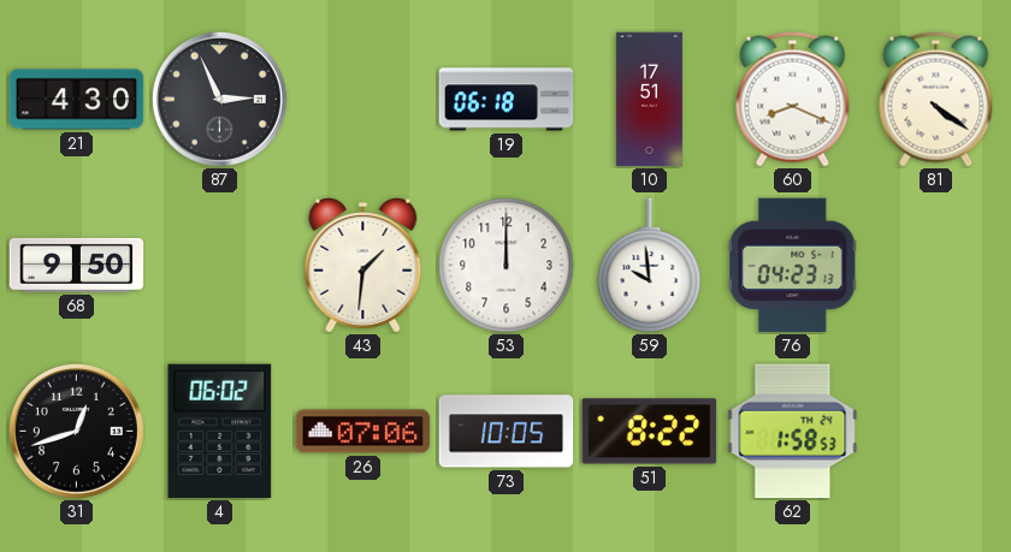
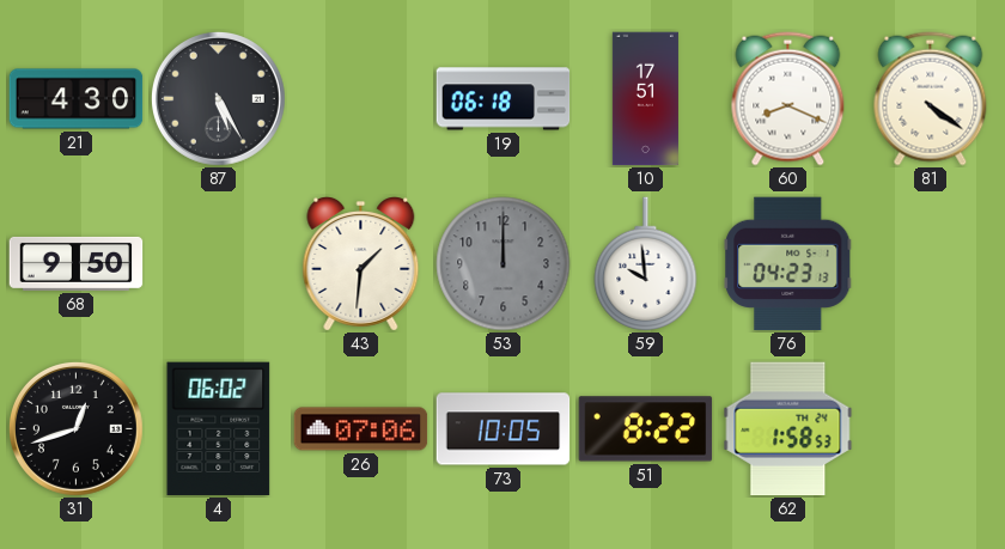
87: 2:56 -> 5:25
53 dial: white -> grey
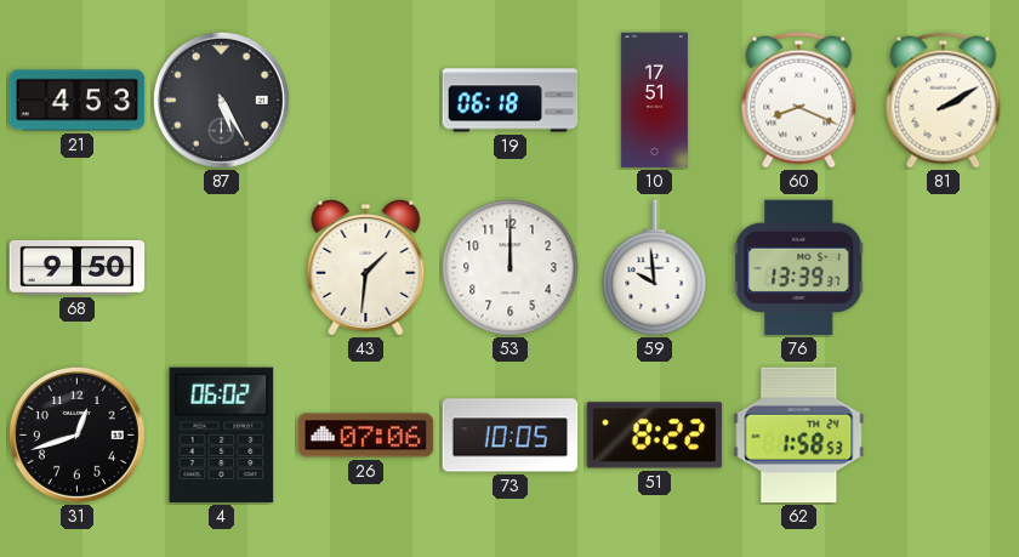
21: 4:30 -> 4:53
81: 4:21 -> 2:10
53 dial: grey -> white
76: 04:23 -> 13:39
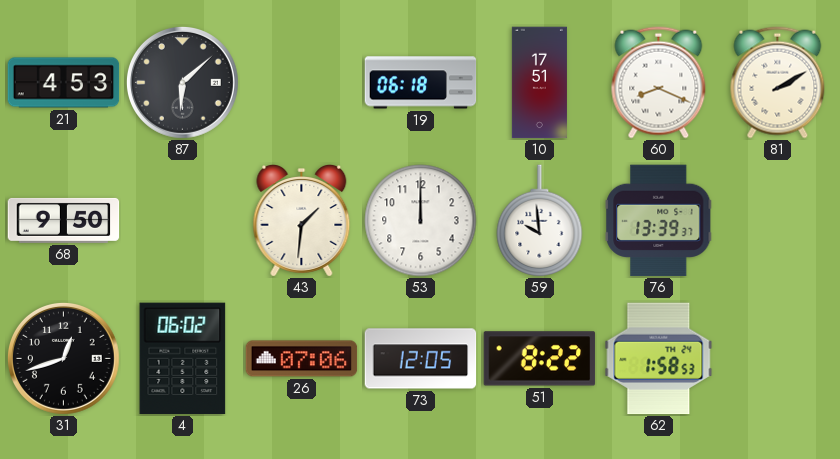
87: 5:25 -> 6:08
73: 10:05 -> 12:05
